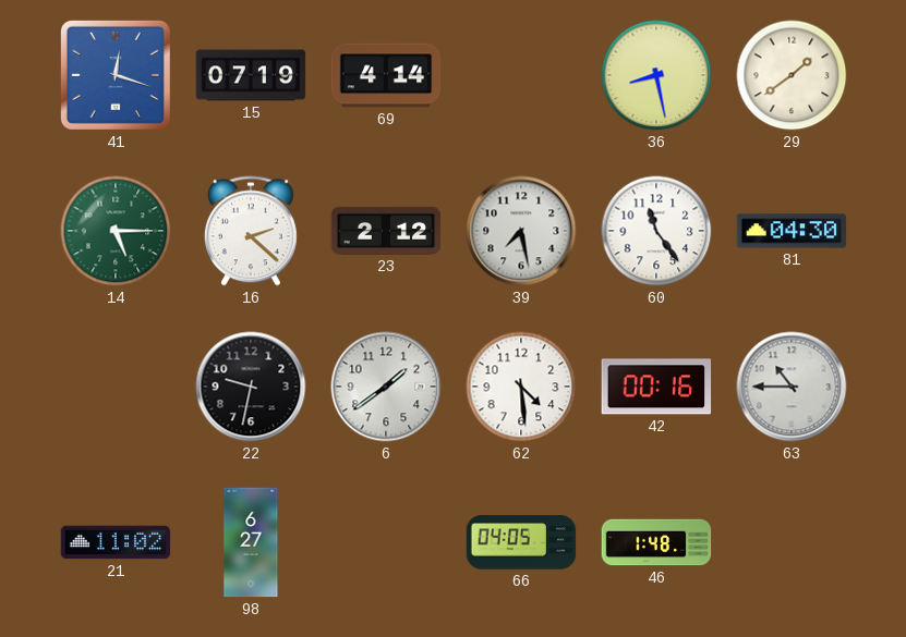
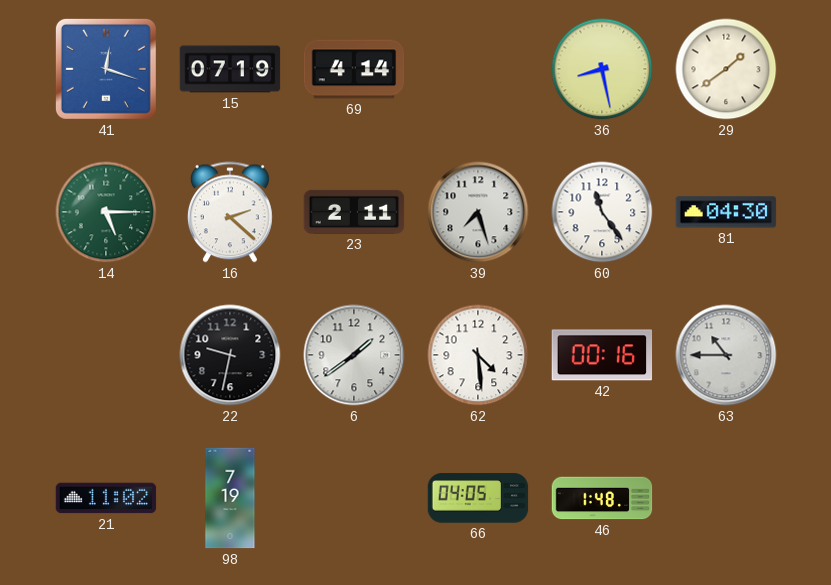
23: 2:12 -> 2:11
39: 7:28 -> 7:27
98: 6:27 -> 7:19
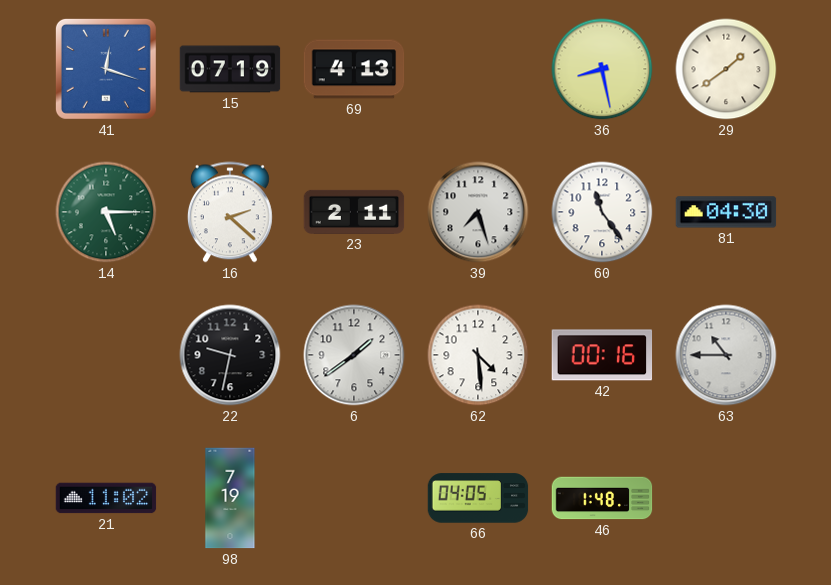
69: 4:14 -> 4:13
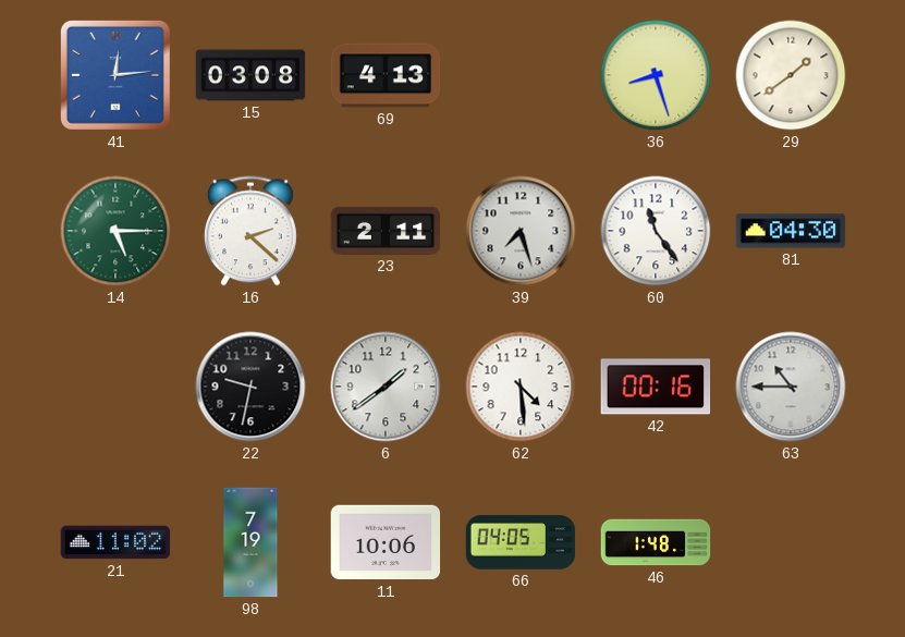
41: 12:18 -> 12:14
15: 07:19 -> 03:08
36: 8:28 -> 8:27
11: none -> 10:06
